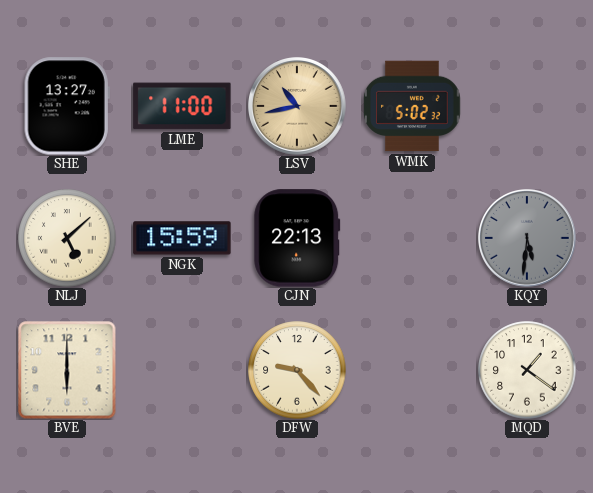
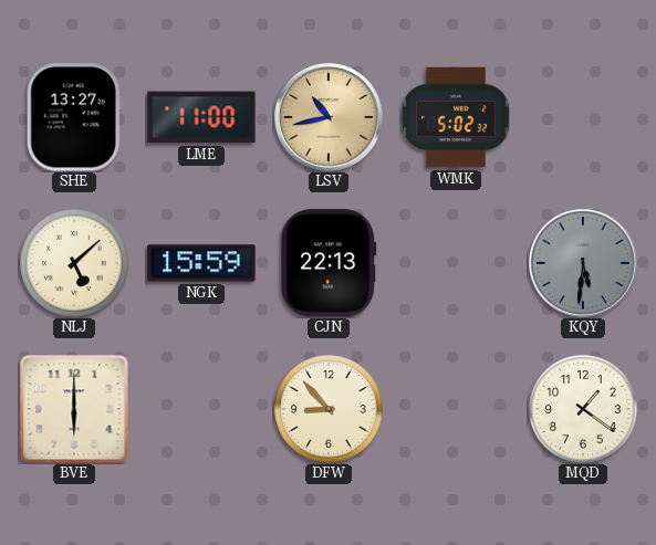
DFW: 9:23 -> 8:53
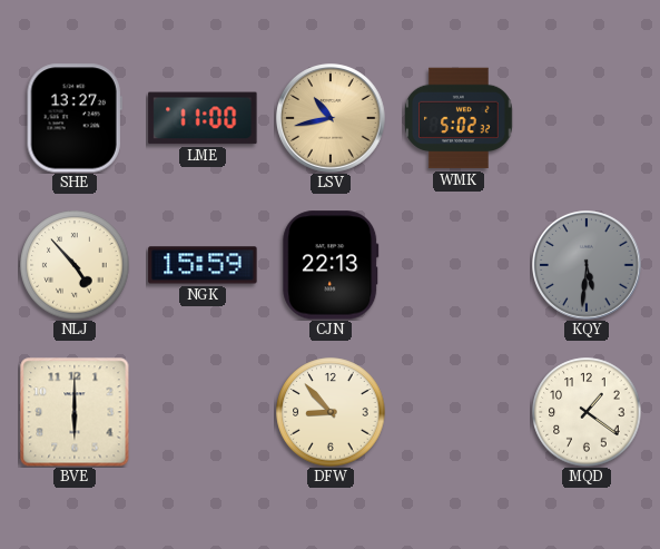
NLJ: 5:08 -> 4:53
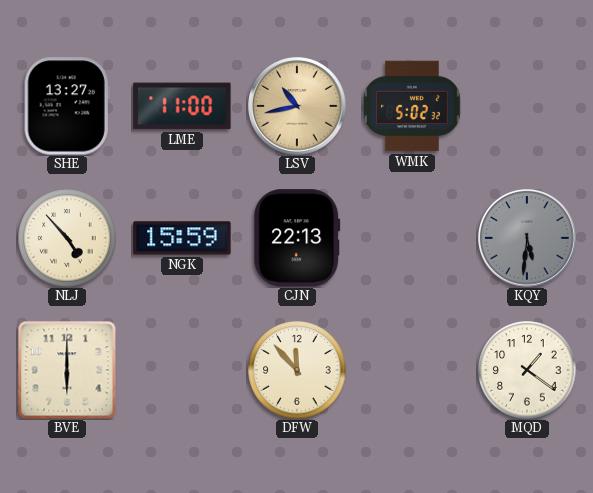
DFW: 8:53 -> 11:53
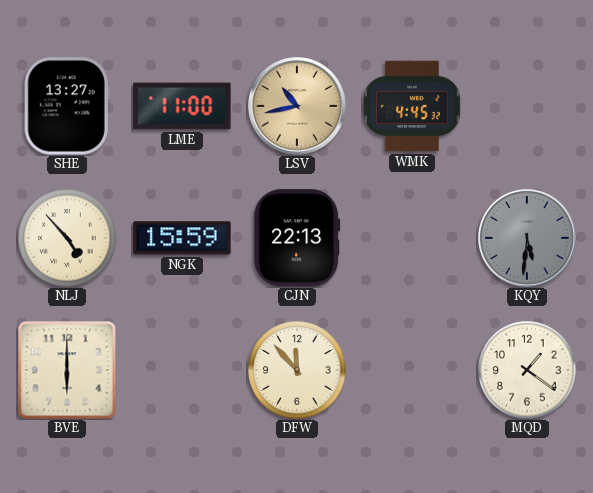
WMK: 5:02 -> 4:45
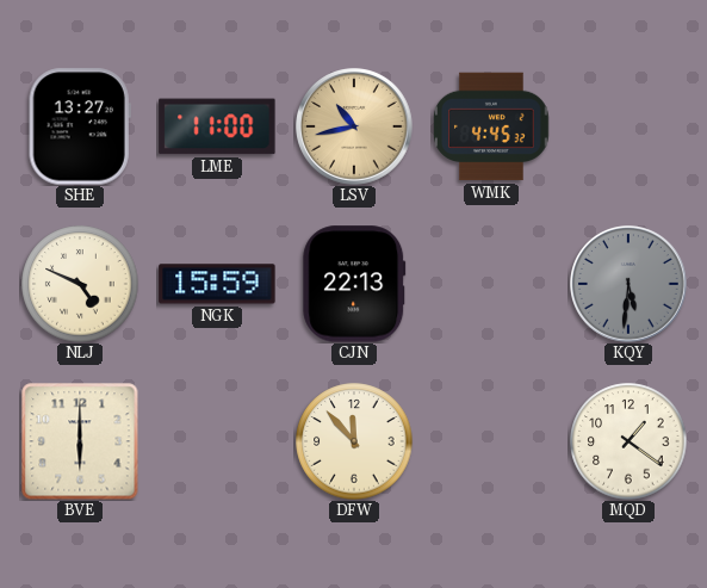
NLJ: 4:53 -> 4:49
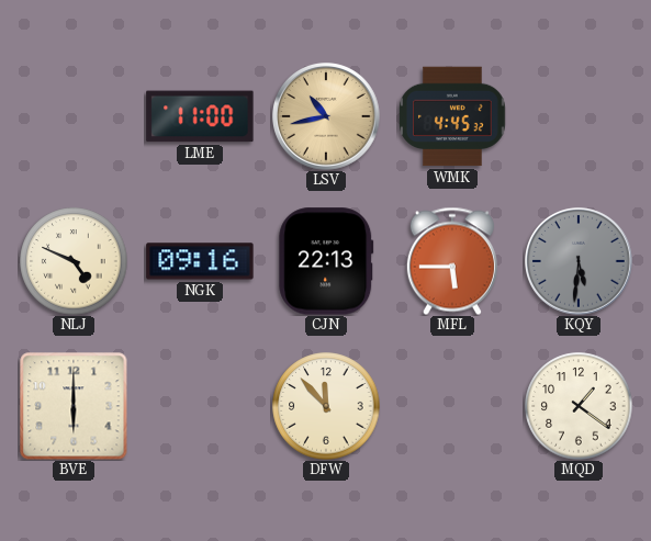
SHE: 13:27 -> none
NGK: 15:59 -> 09:16
MFL: none -> 5:45
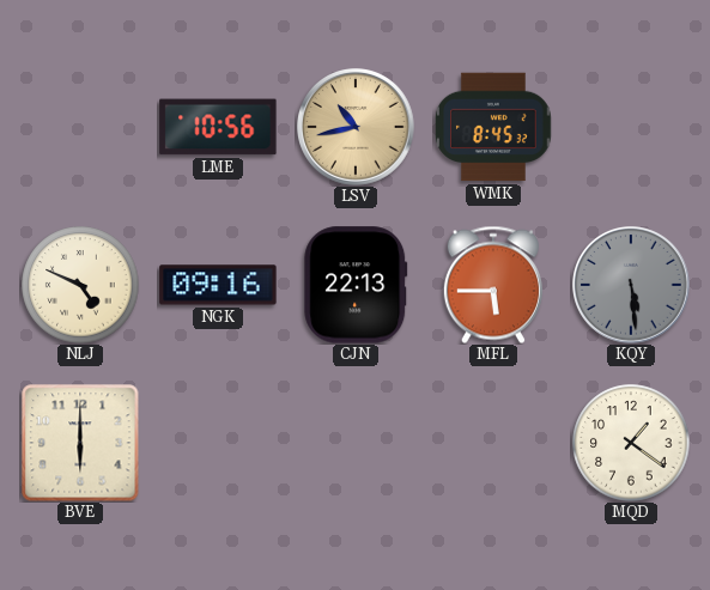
LME: 11:00 -> 10:56
WMK: 4:45 -> 8:45
KQY: 5:31 -> 5:29
DFW: 11:53 -> none
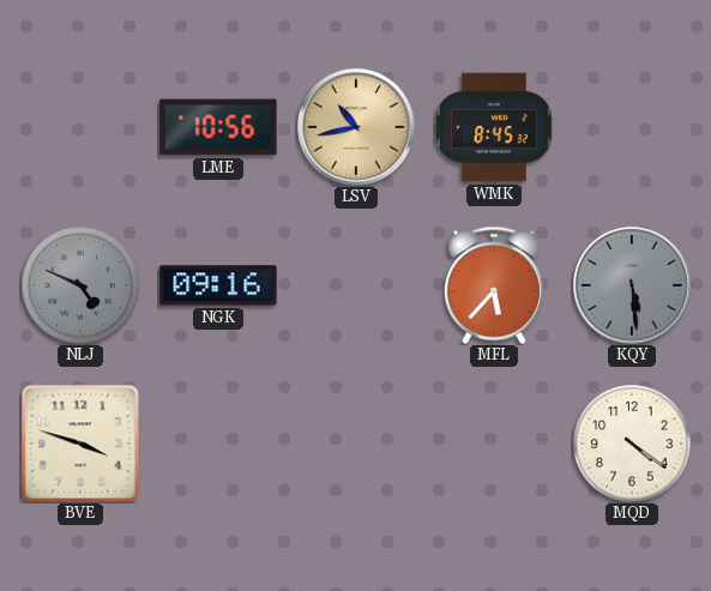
NLJ dial: cream -> grey
CJN: 22:13 -> none
MFL: 5:45 -> 5:37
BVE: 6:00 -> 3:48
MQD: 1:21 -> 4:21
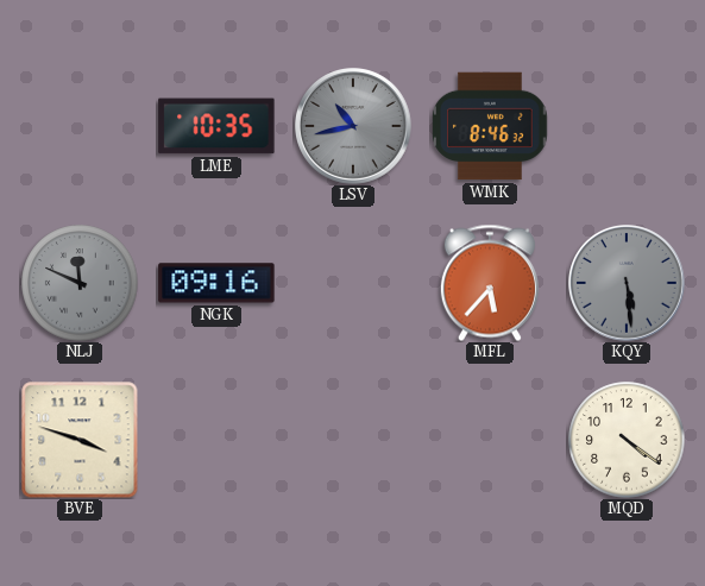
LME: 10:56 -> 10:35
LSV dial: champagne -> grey
WMK: 8:45 -> 8:46
NLJ: 4:49 -> 11:49
